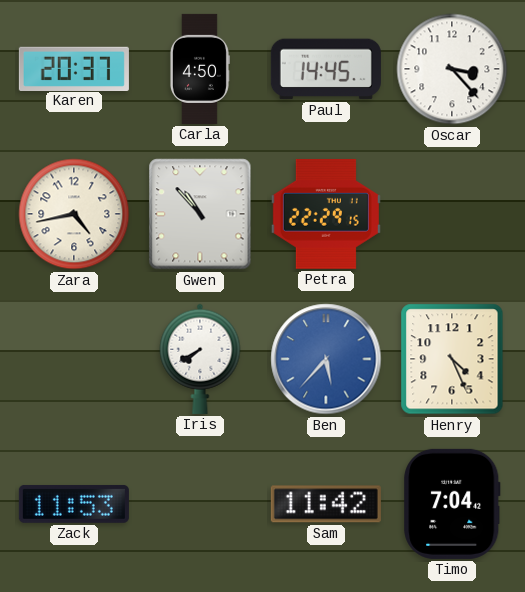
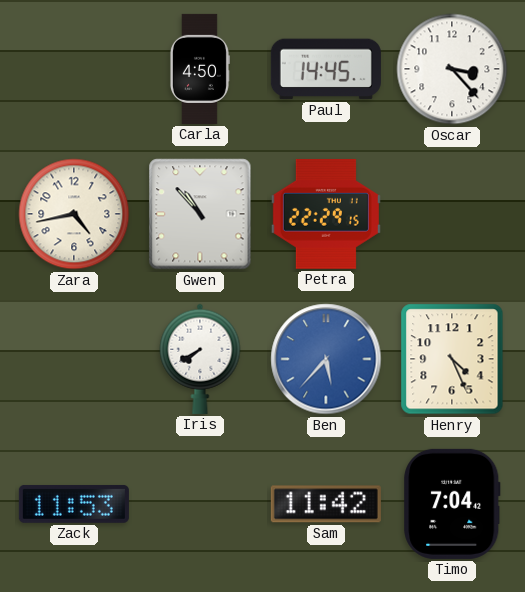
Karen: 20:37 -> none
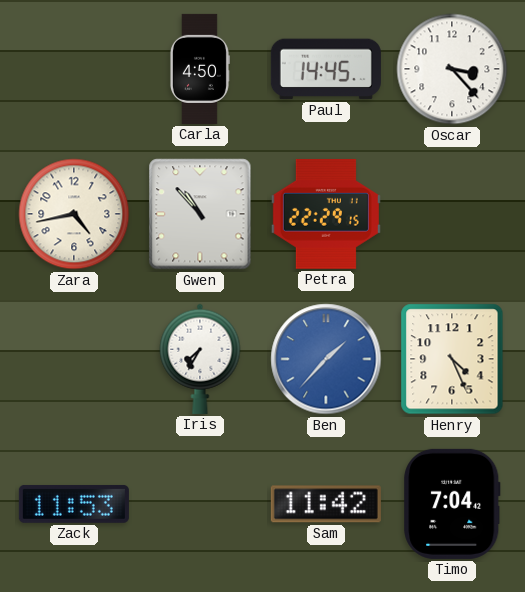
Iris: 7:40 -> 7:35
Ben: 5:37 -> 1:37
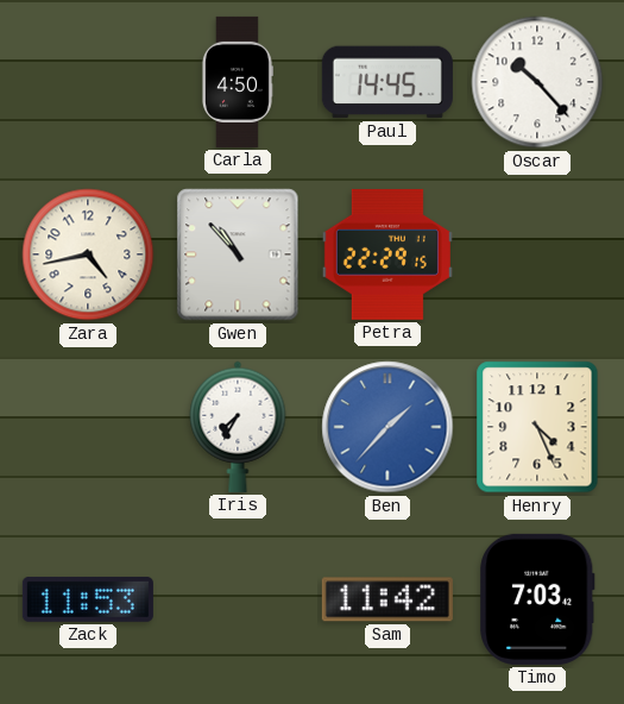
Oscar: 3:23 -> 10:23
Timo: 7:04 -> 7:03
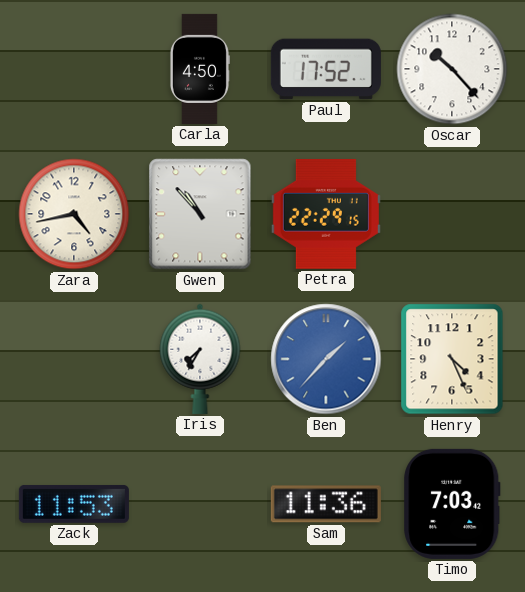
Paul: 14:45 -> 17:52
Sam: 11:42 -> 11:36
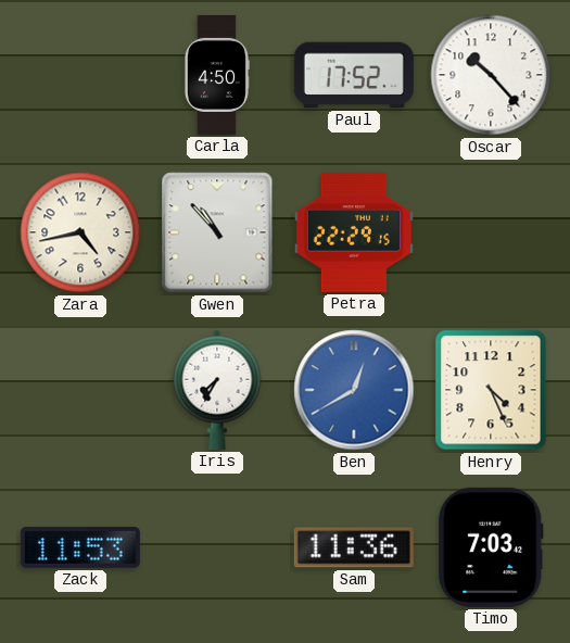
Ben: 1:37 -> 12:40
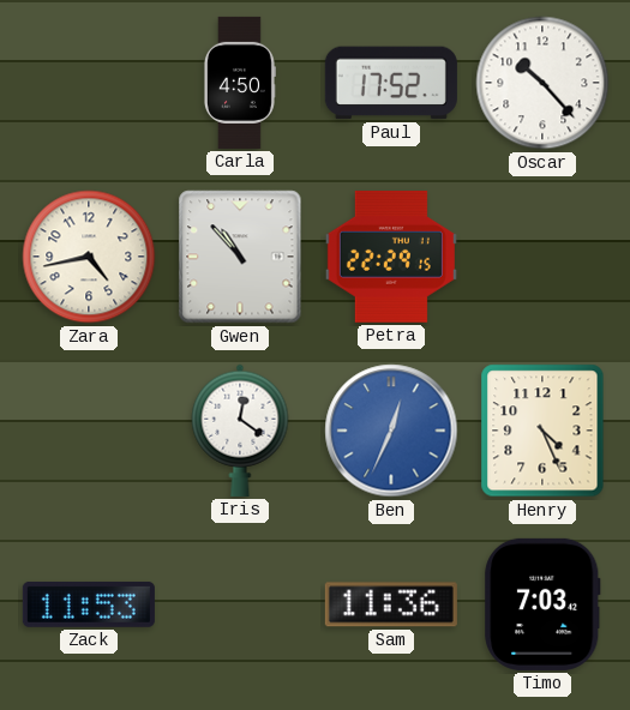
Iris: 7:35 -> 12:21
Ben: 12:40 -> 12:34
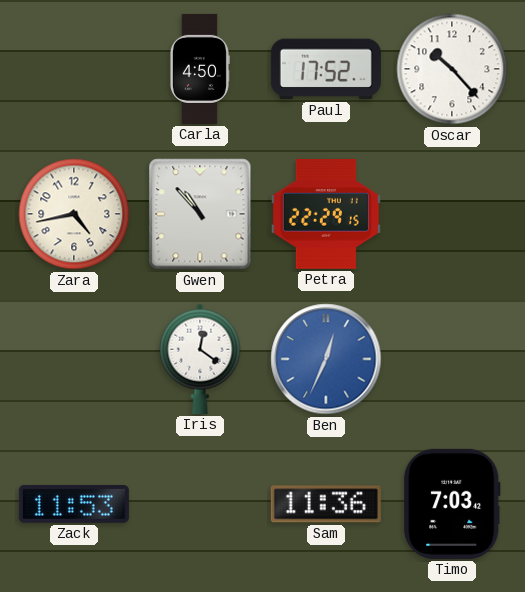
Henry: 4:26 -> none
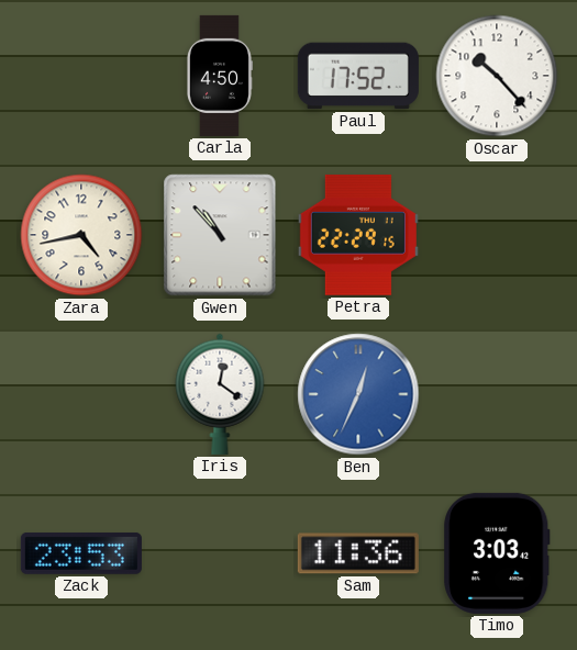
Zack: 11:53 -> 23:53
Timo: 7:03 -> 3:03
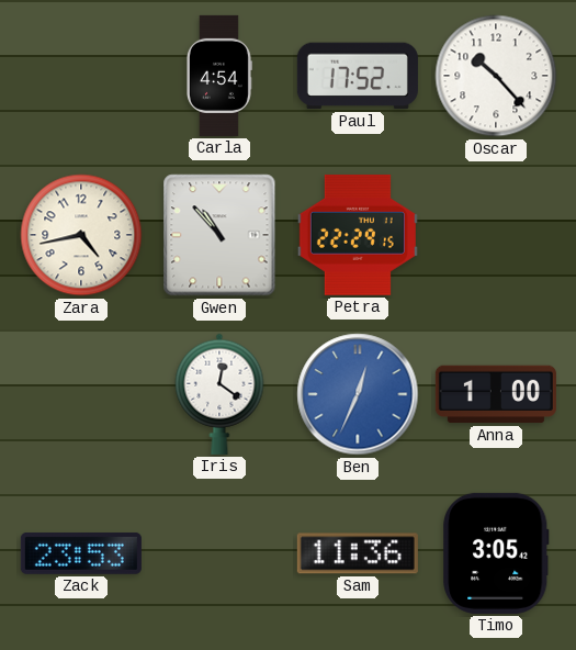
Carla: 4:50 -> 4:54
Anna: none -> 1:00
Timo: 3:03 -> 3:05
